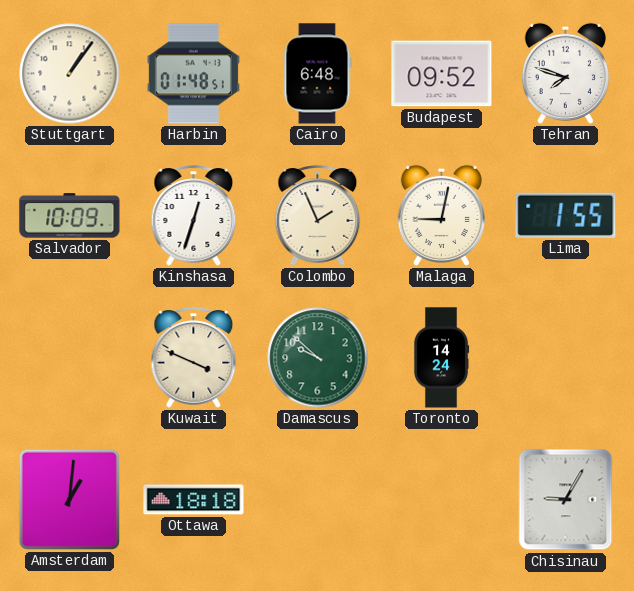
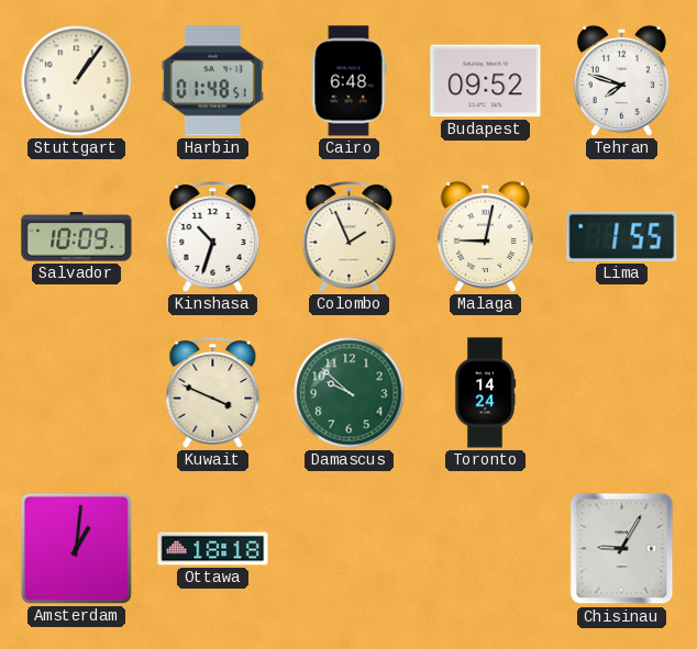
Kinshasa: 12:33 -> 10:33
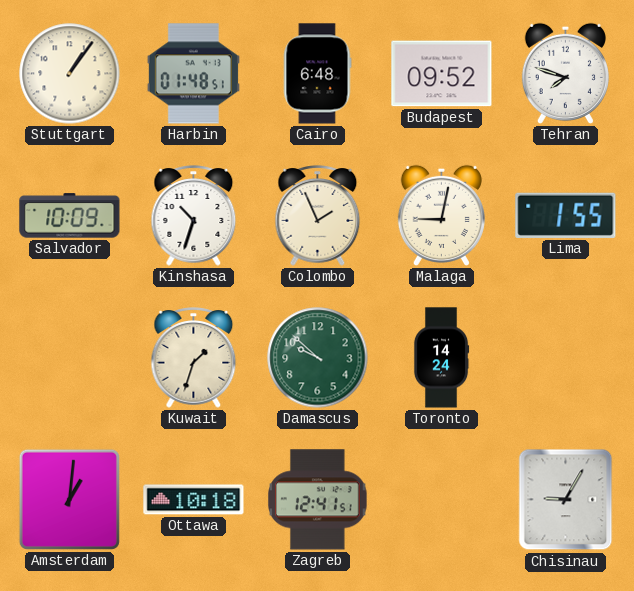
Kuwait: 3:49 -> 1:33
Ottawa: 18:18 -> 10:18
Zagreb: none -> 12:41
